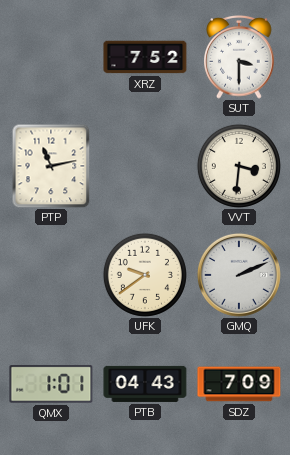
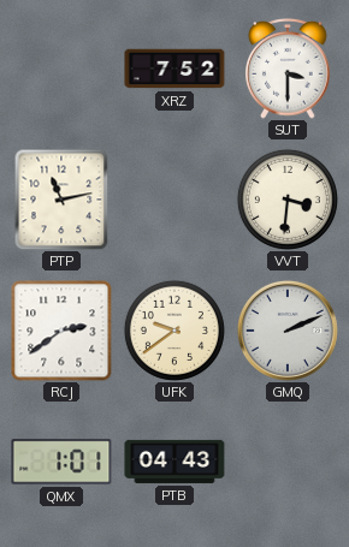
RCJ: none -> 2:39
SDZ: 7:09 -> none
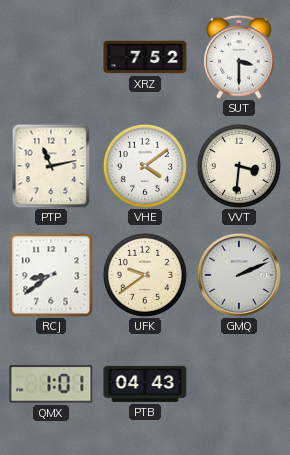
VHE: none -> 4:09
RCJ: 2:39 -> 8:39
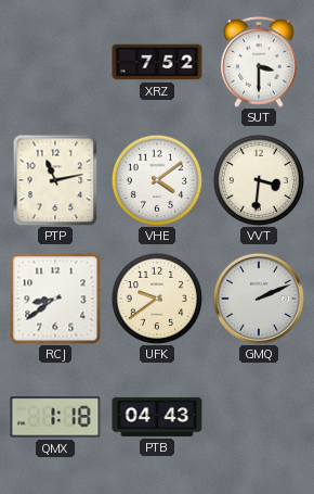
QMX: 1:01 -> 1:18
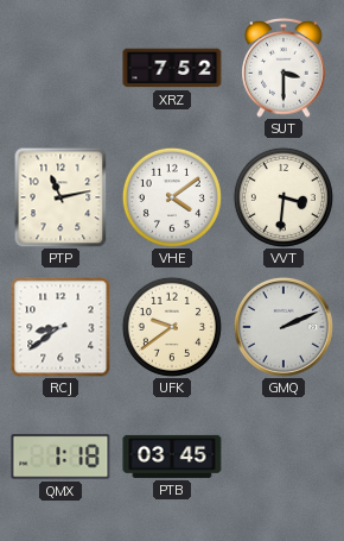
PTB: 04:43 -> 03:45
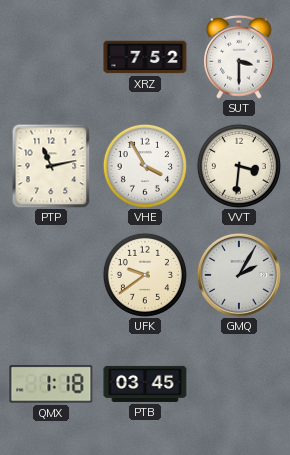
VHE: 4:09 -> 3:55
RCJ: 8:39 -> none
GMQ: 2:11 -> 2:05
